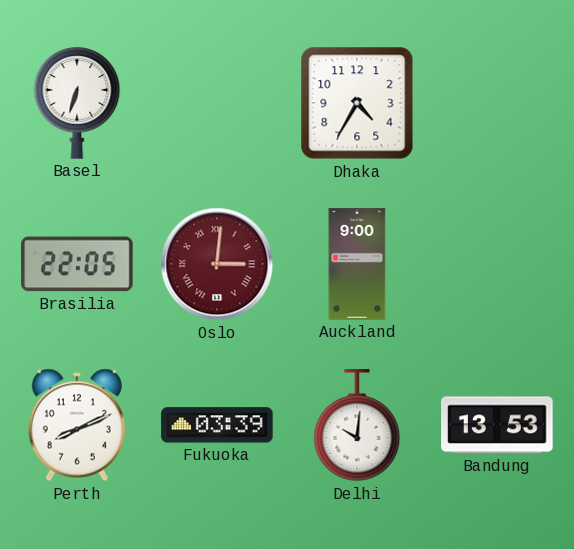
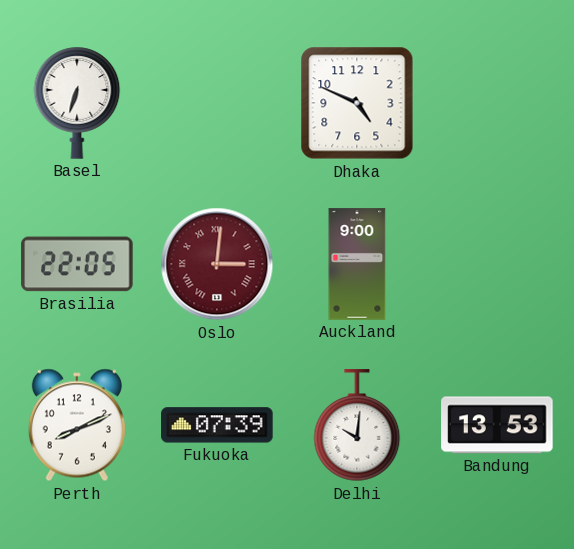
Dhaka: 4:35 -> 4:49
Fukuoka: 03:39 -> 07:39
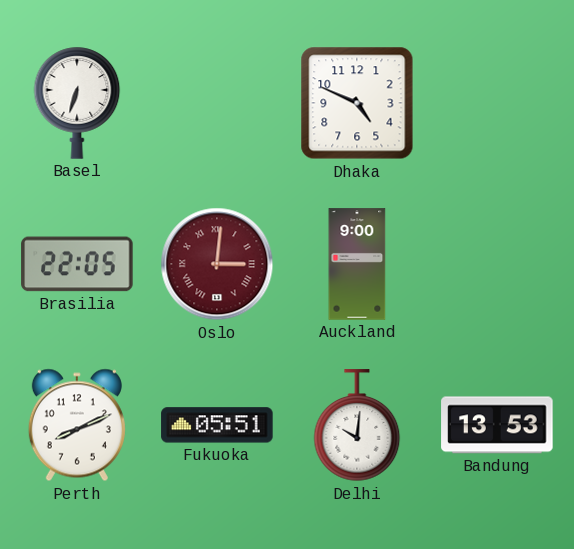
Fukuoka: 07:39 -> 05:51
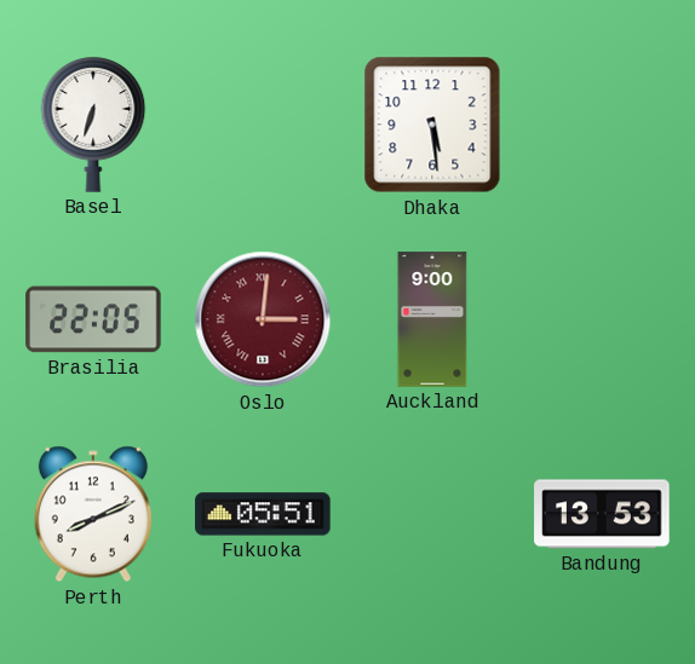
Dhaka: 4:49 -> 5:29
Delhi: 10:01 -> none
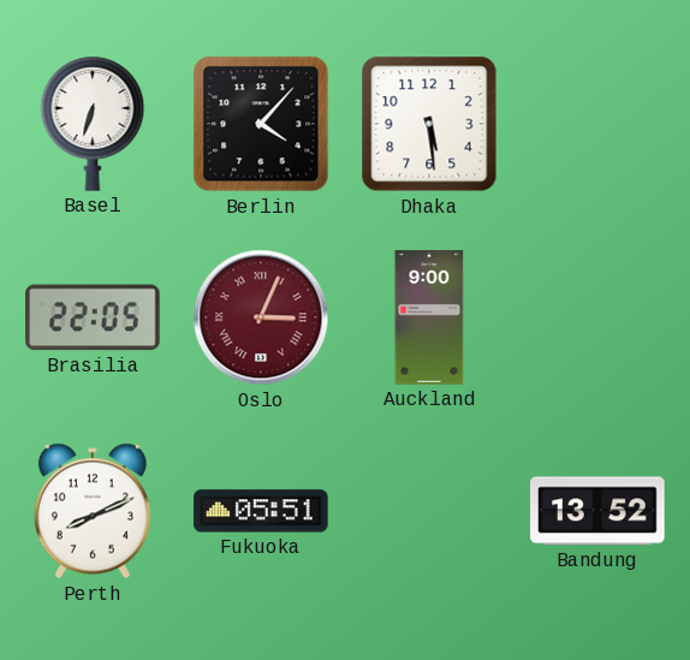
Berlin: none -> 4:07
Oslo: 3:01 -> 3:04
Bandung: 13:53 -> 13:52
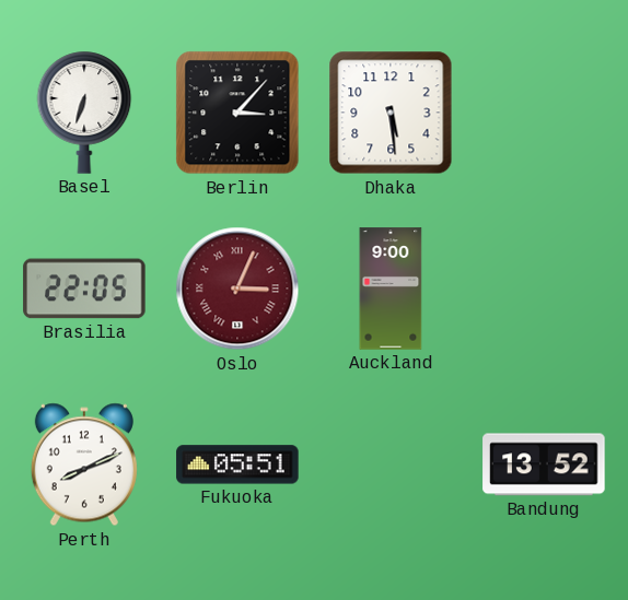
Berlin: 4:07 -> 3:07
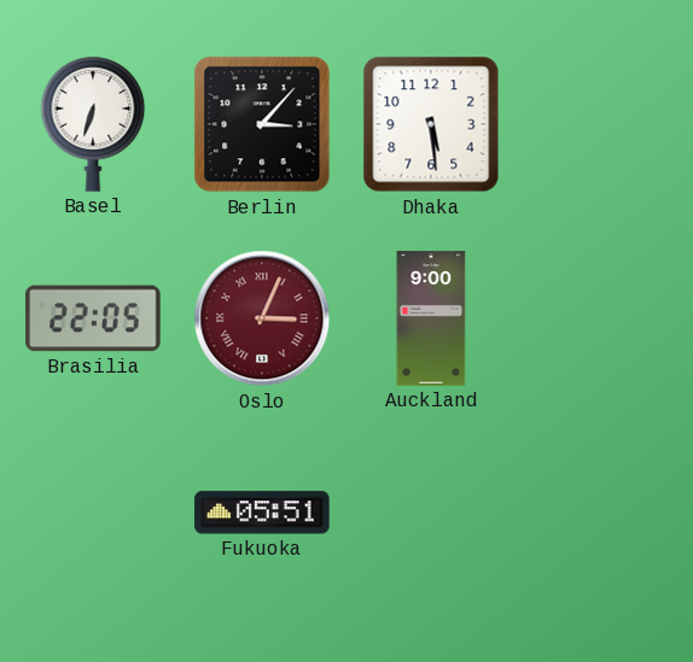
Perth: 8:11 -> none
Bandung: 13:52 -> none
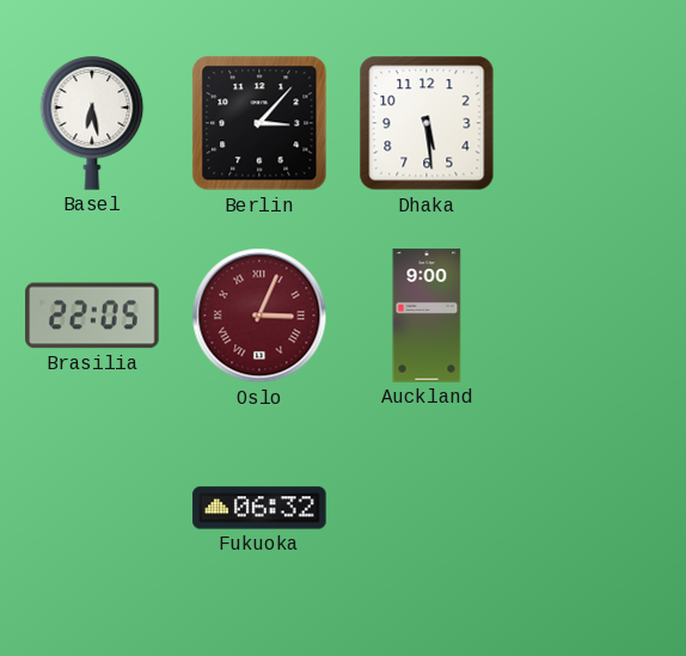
Basel: 6:33 -> 6:28
Fukuoka: 05:51 -> 06:32
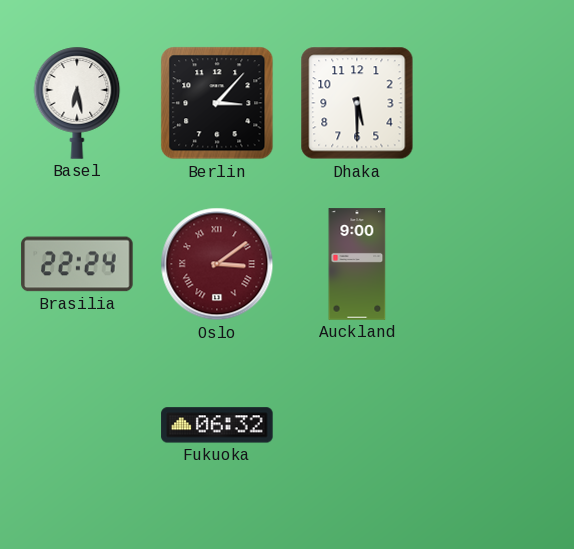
Dhaka: 5:29 -> 5:30
Brasilia: 22:05 -> 22:24
Oslo: 3:04 -> 3:09
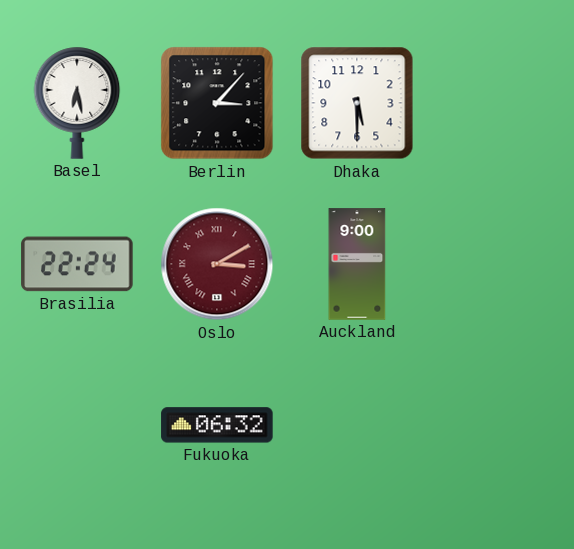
Oslo: 3:09 -> 3:10
